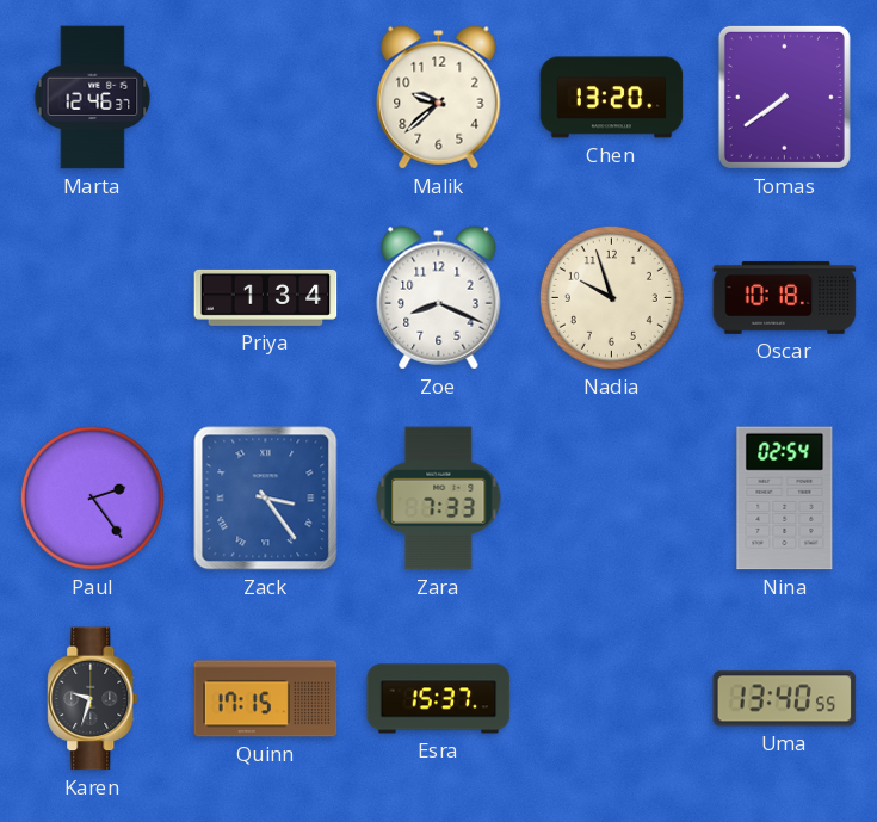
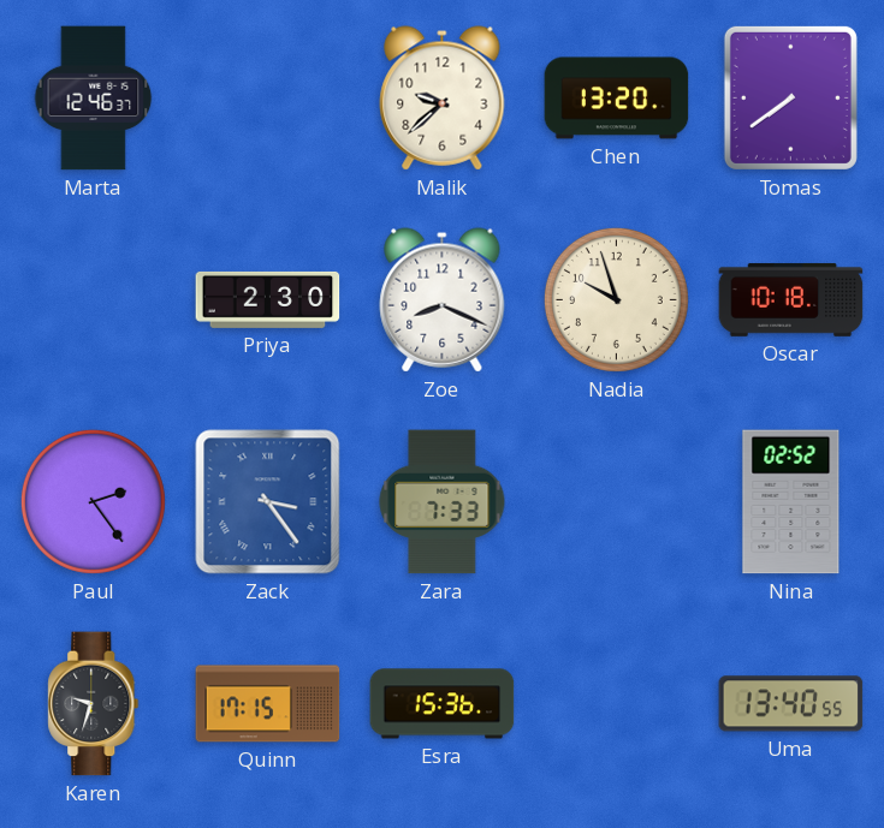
Priya: 1:34 -> 2:30
Nina: 02:54 -> 02:52
Esra: 15:37 -> 15:36
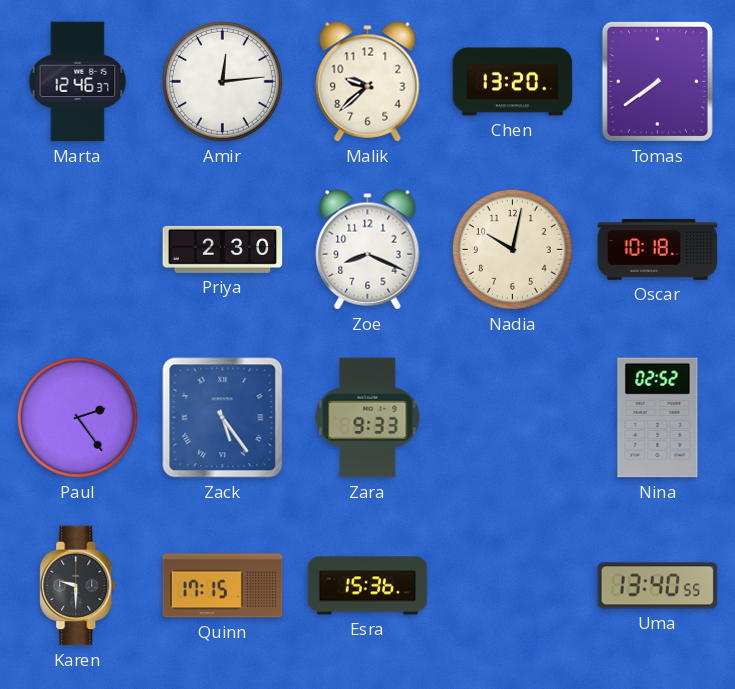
Amir: none -> 12:14
Nadia: 9:57 -> 10:02
Zack: 3:24 -> 5:24
Zara: 7:33 -> 9:33
Karen: 9:33 -> 9:30
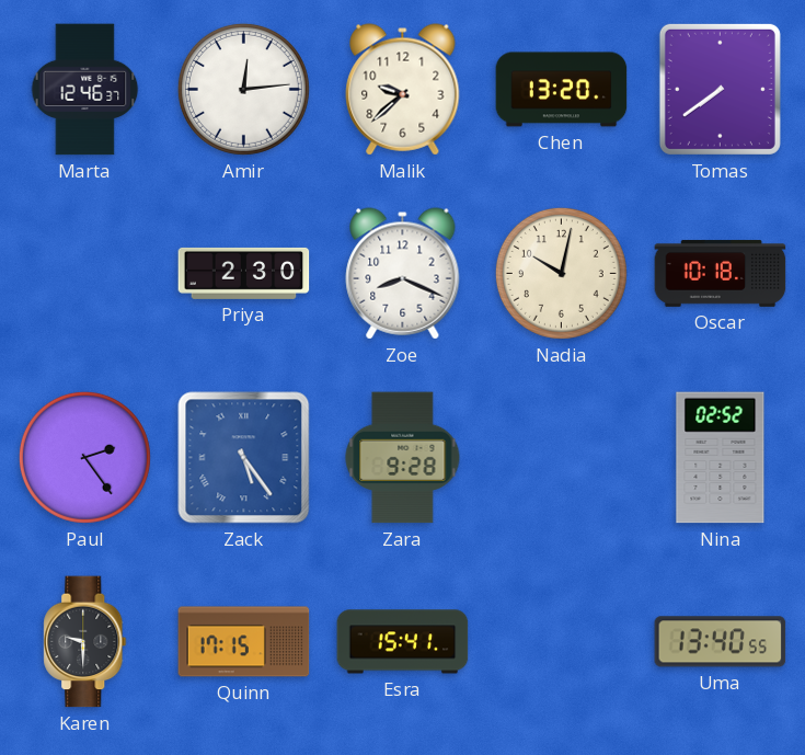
Zara: 9:33 -> 9:28
Esra: 15:36 -> 15:41
